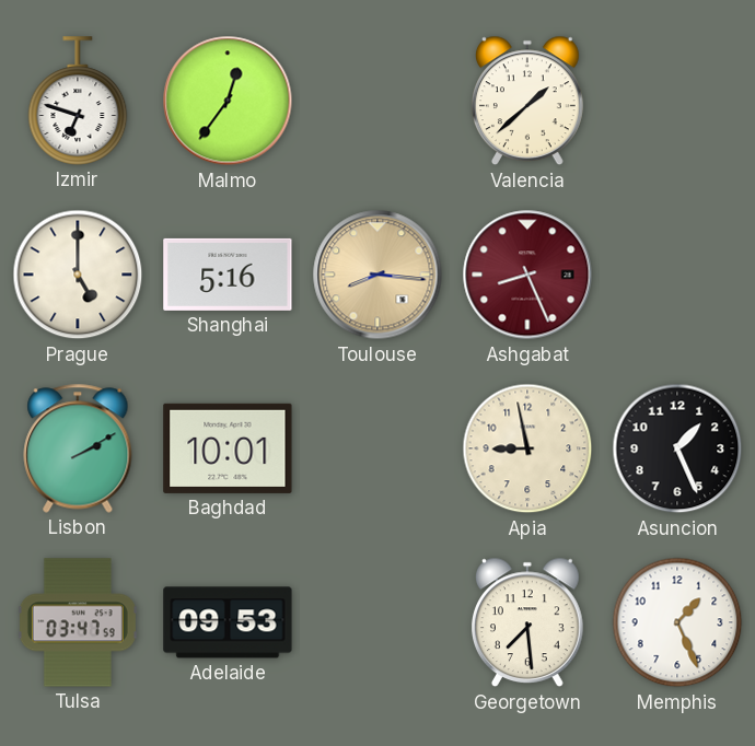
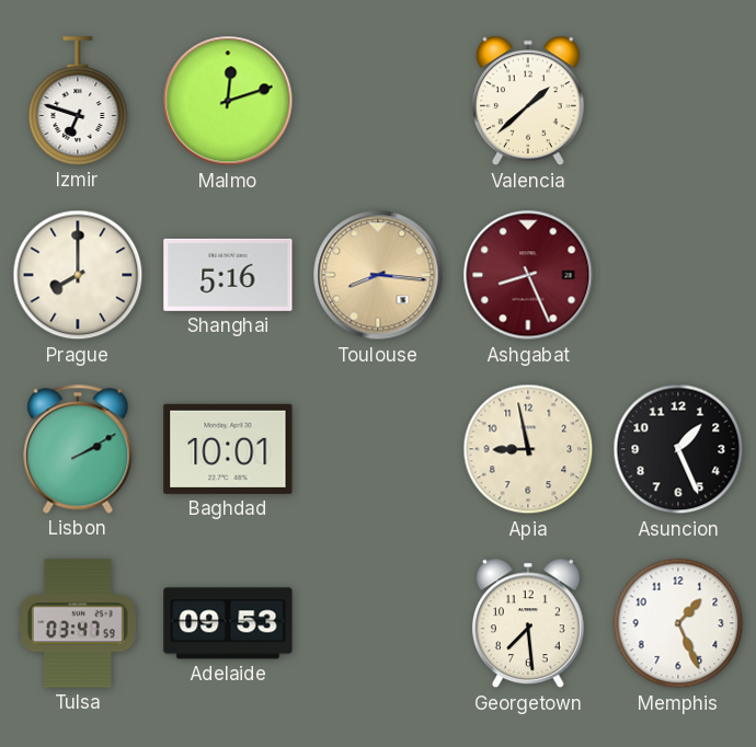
Malmo: 12:36 -> 12:12
Prague: 5:00 -> 8:00
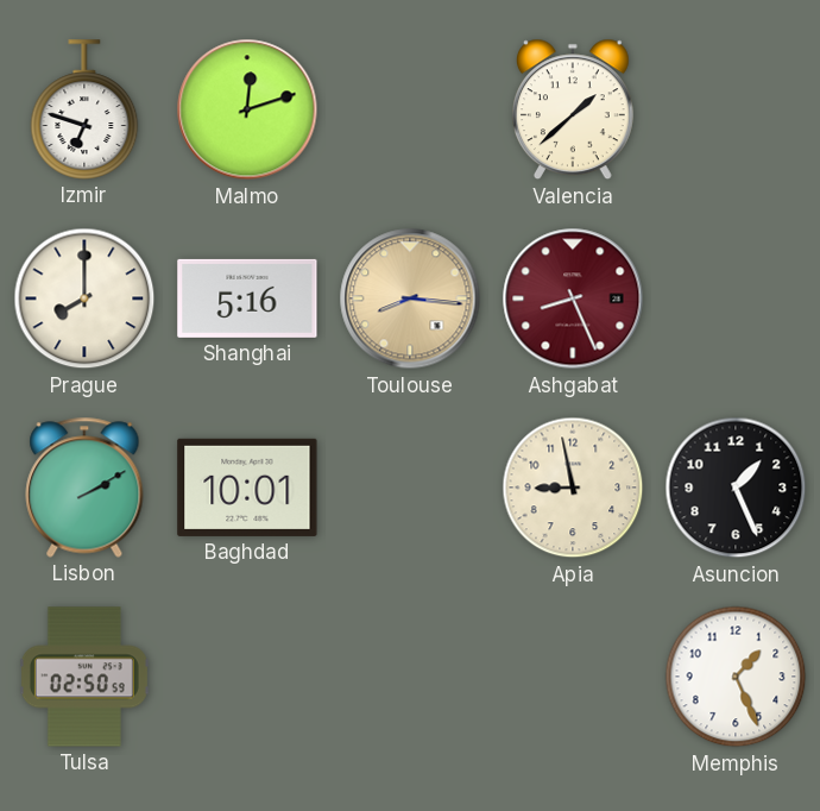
Tulsa: 03:47 -> 02:50
Adelaide: 09:53 -> none
Georgetown: 7:29 -> none
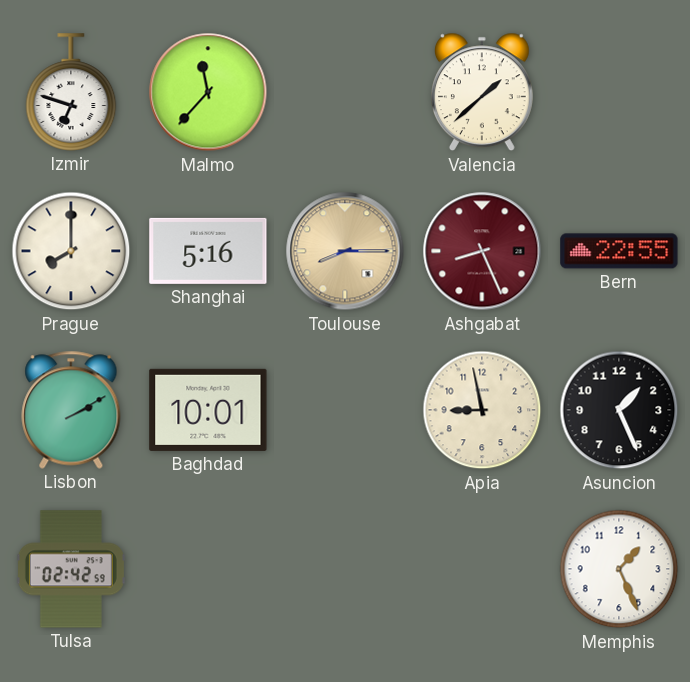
Malmo: 12:12 -> 11:37
Toulouse: 8:16 -> 8:15
Bern: none -> 22:55
Tulsa: 02:50 -> 02:42
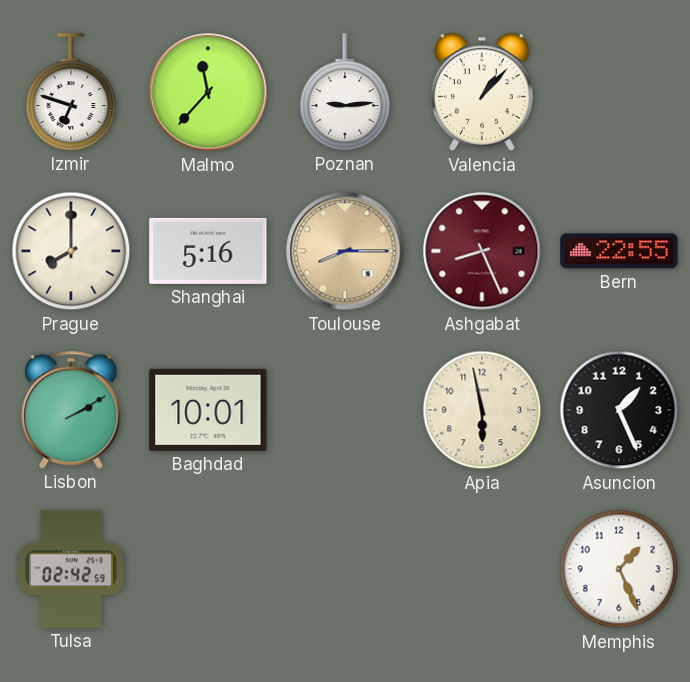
Poznan: none -> 9:14
Valencia: 1:38 -> 1:07
Apia: 8:58 -> 5:58
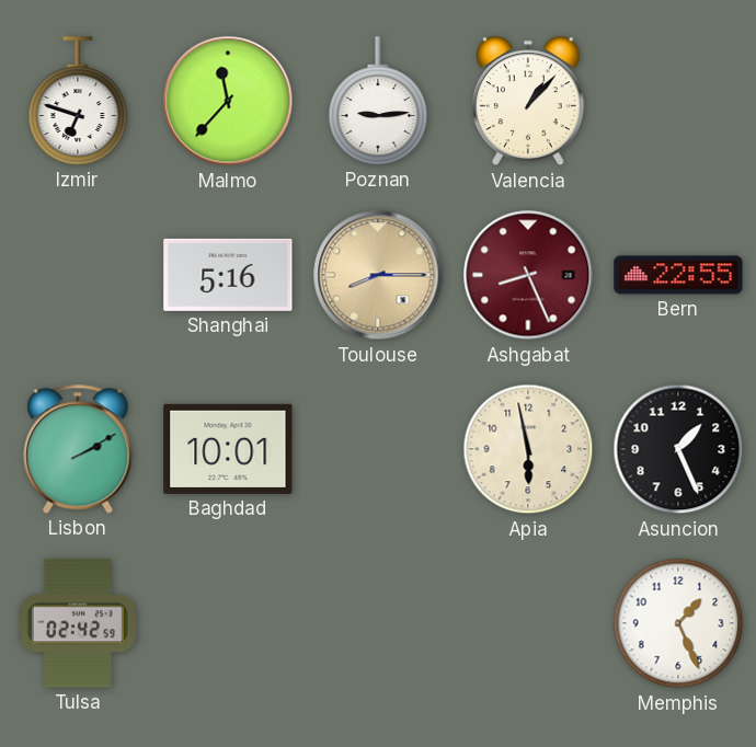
Prague: 8:00 -> none
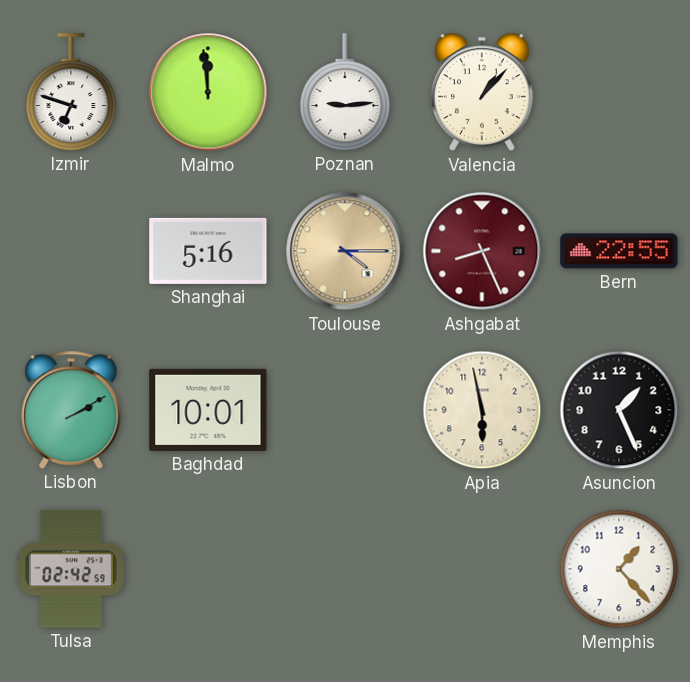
Malmo: 11:37 -> 11:59
Toulouse: 8:15 -> 4:15
Memphis: 1:26 -> 1:23
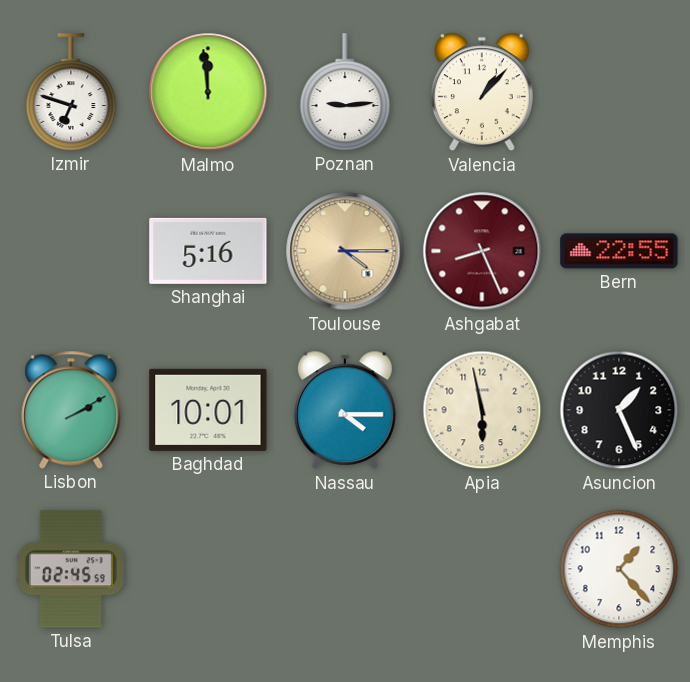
Nassau: none -> 4:15
Tulsa: 02:42 -> 02:45
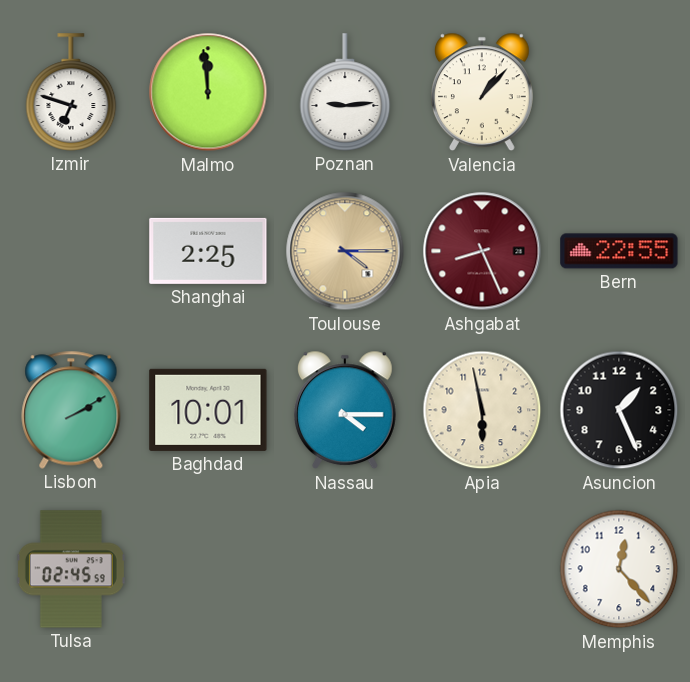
Shanghai: 5:16 -> 2:25
Memphis: 1:23 -> 12:23
